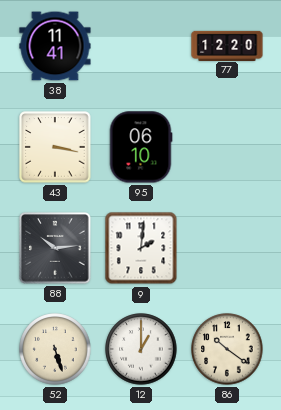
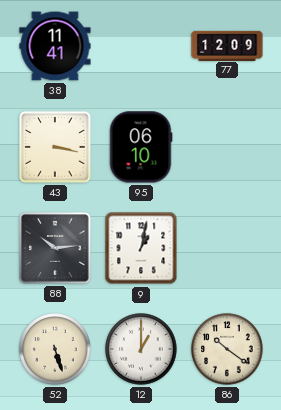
77: 12:20 -> 12:09
9: 2:01 -> 1:02
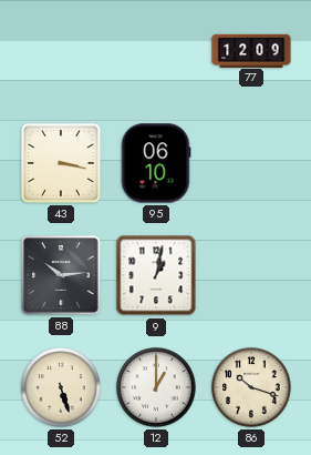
38: 11:41 -> none
86: 10:21 -> 10:18
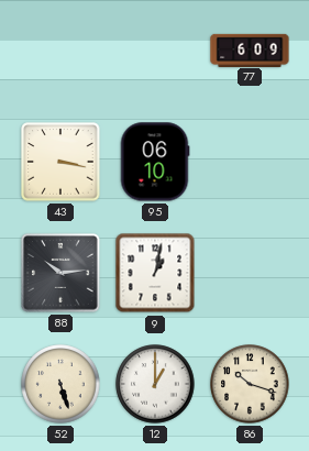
77: 12:09 -> 6:09
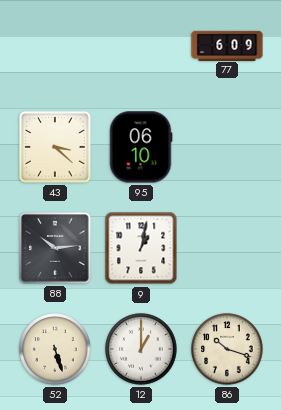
43: 3:17 -> 3:22
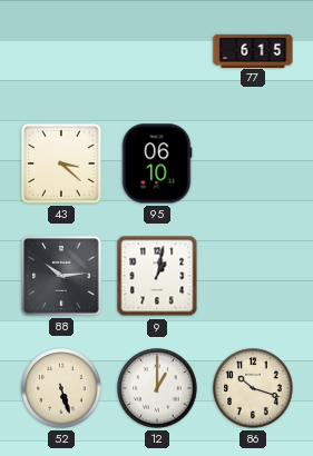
77: 6:09 -> 6:15
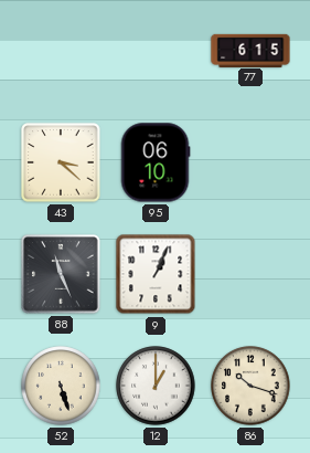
88: 10:14 -> 11:26
9: 1:02 -> 1:04
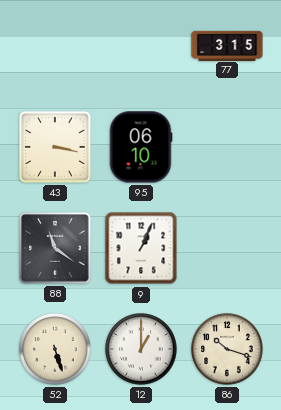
77: 6:15 -> 3:15
43: 3:22 -> 3:17
88: 11:26 -> 11:21
